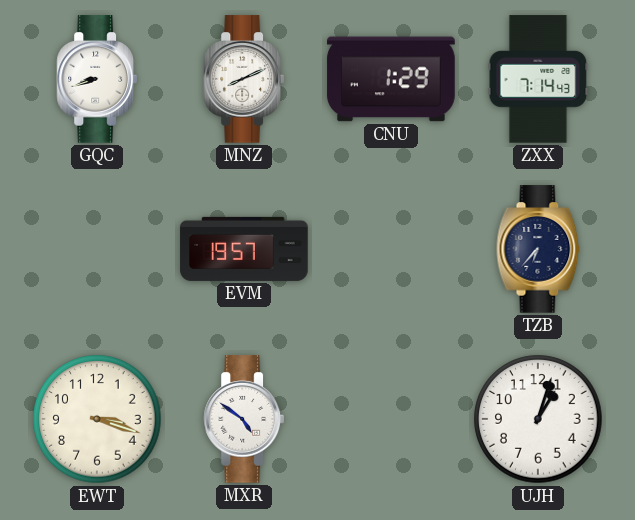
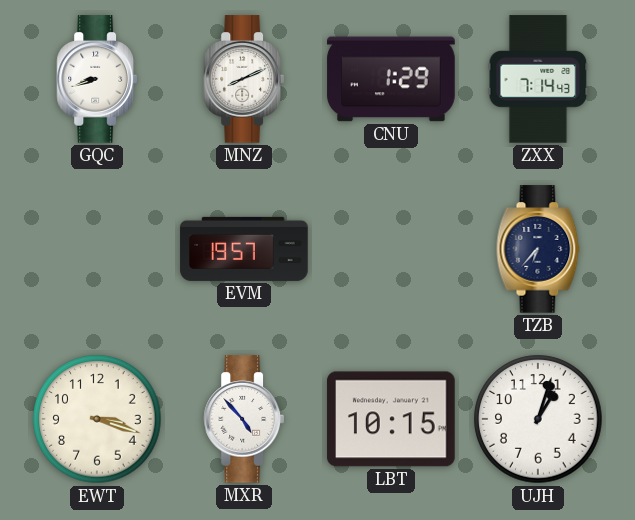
MXR: 4:51 -> 4:53
LBT: none -> 10:15
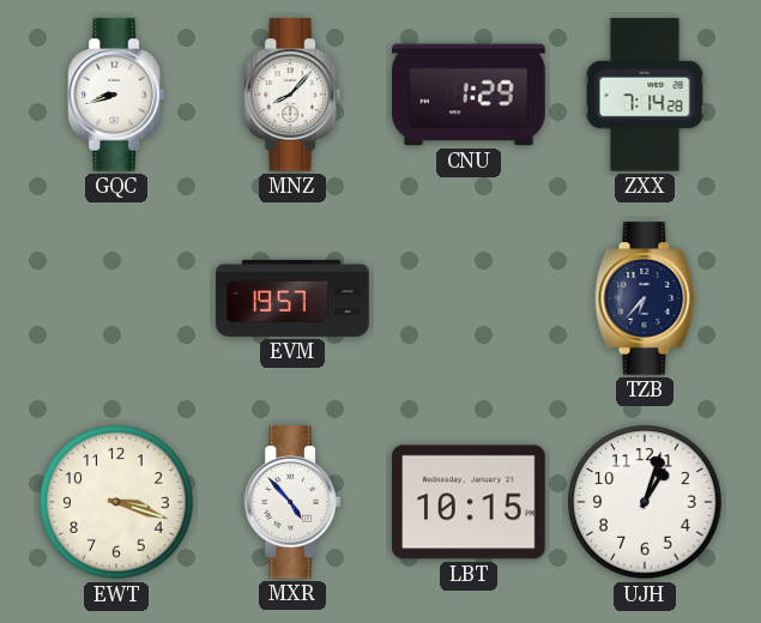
MNZ: 8:11 -> 8:07
ZXX: 7:14:43 -> 7:14:28
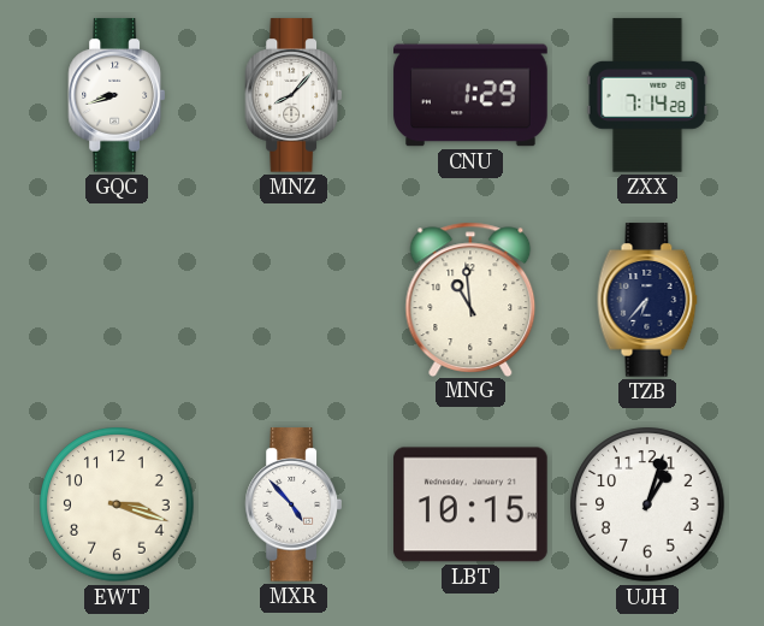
EVM: 19:57 -> none
MNG: none -> 10:59
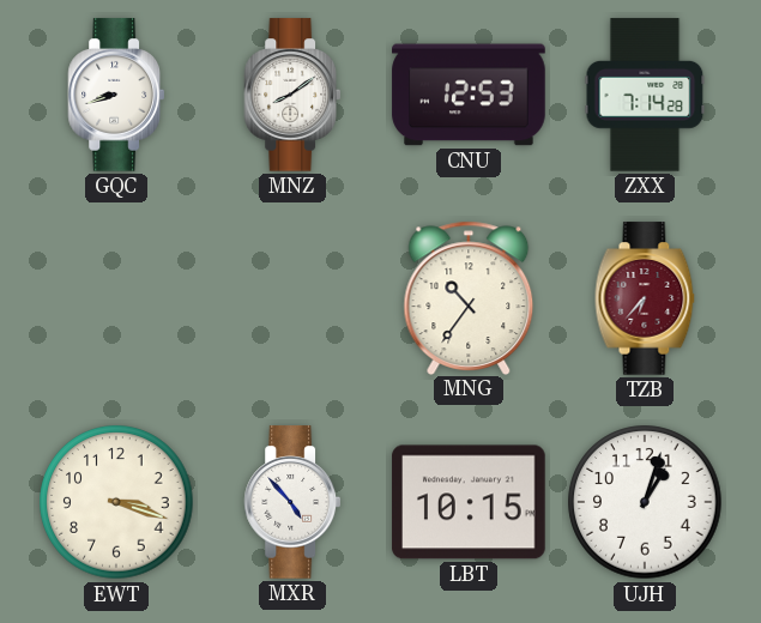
MNZ: 8:07 -> 8:09
CNU: 1:29 -> 12:53
MNG: 10:59 -> 10:36
TZB dial: navy -> burgundy
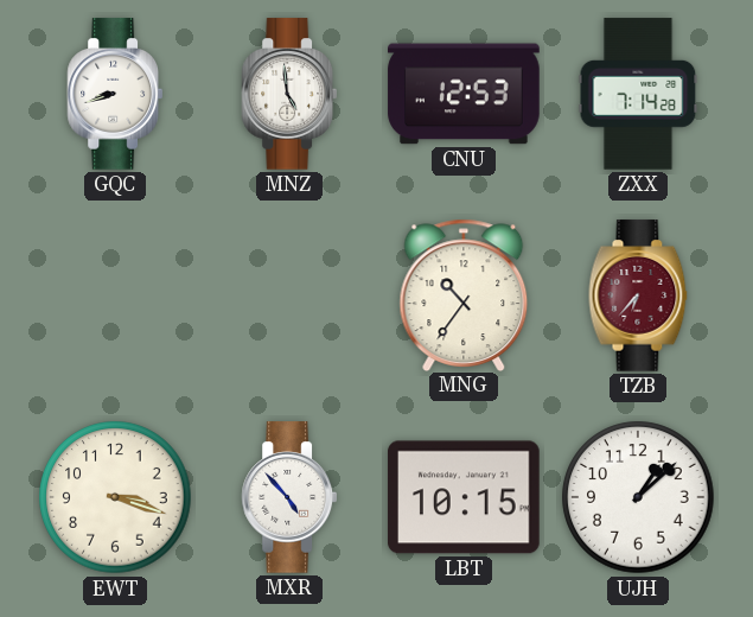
MNZ: 8:09 -> 4:59
UJH: 1:03 -> 1:08
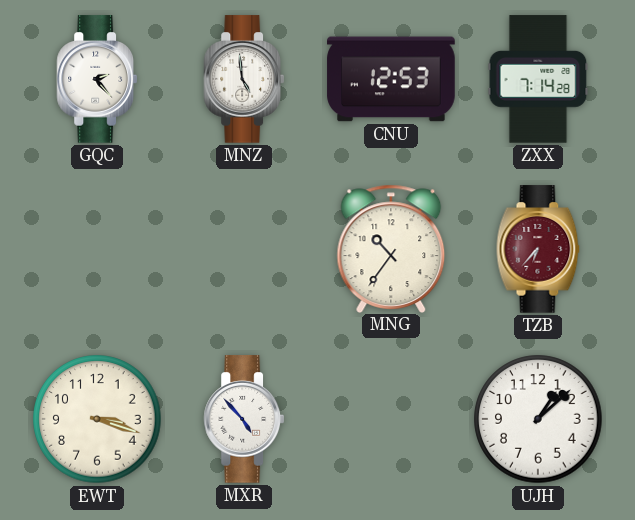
GQC: 8:42 -> 2:23
LBT: 10:15 -> none
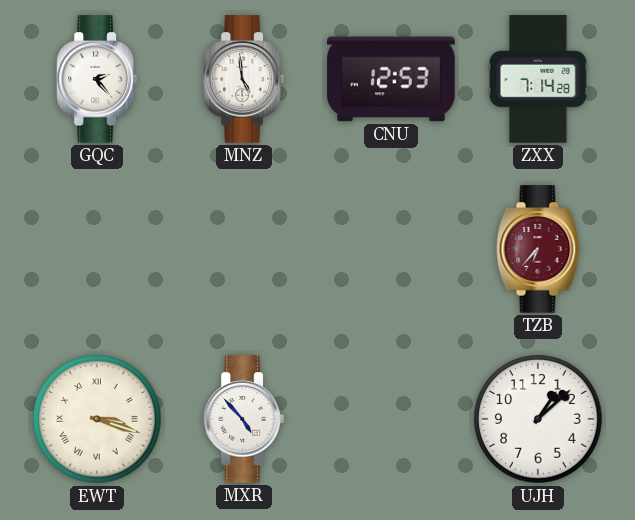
MNG: 10:36 -> none
EWT numerals: Arabic -> Roman
